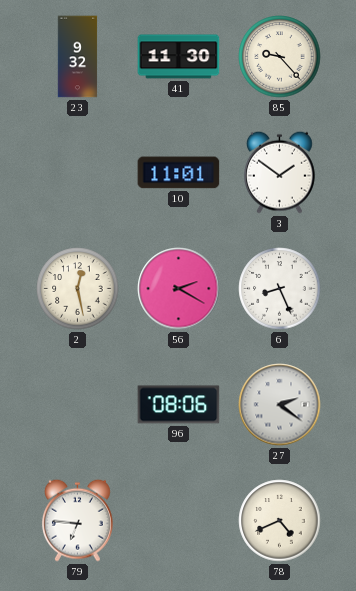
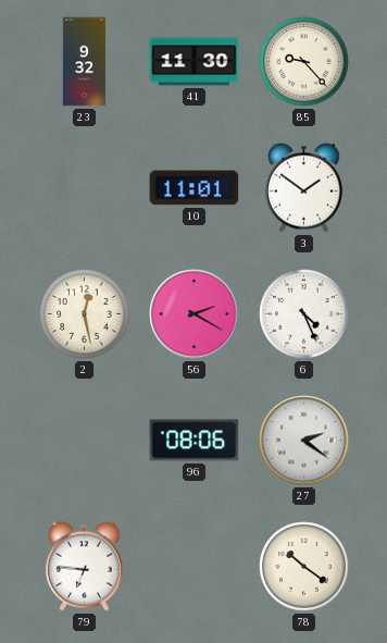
6: 8:26 -> 4:26
78: 4:41 -> 10:21
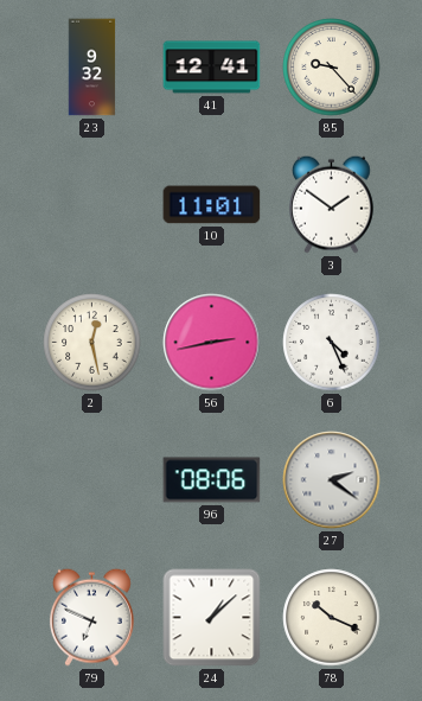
41: 11:30 -> 12:41
56: 2:20 -> 2:43
79: 6:46 -> 6:49
24: none -> 1:08
78: 10:21 -> 10:19
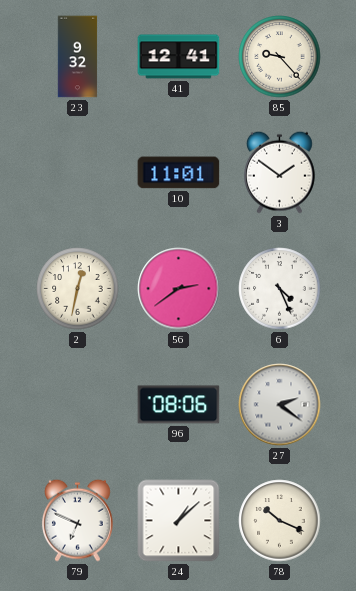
2: 12:28 -> 12:32
56: 2:43 -> 2:39
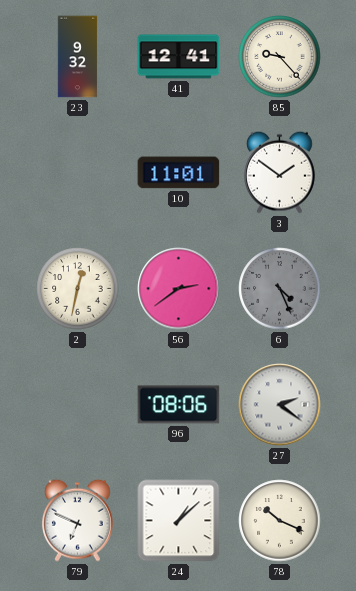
6 dial: white -> grey
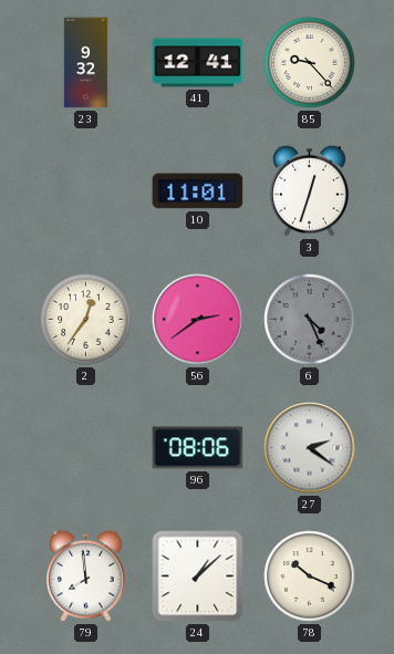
3: 1:51 -> 12:33
2: 12:32 -> 12:36
79: 6:49 -> 7:59
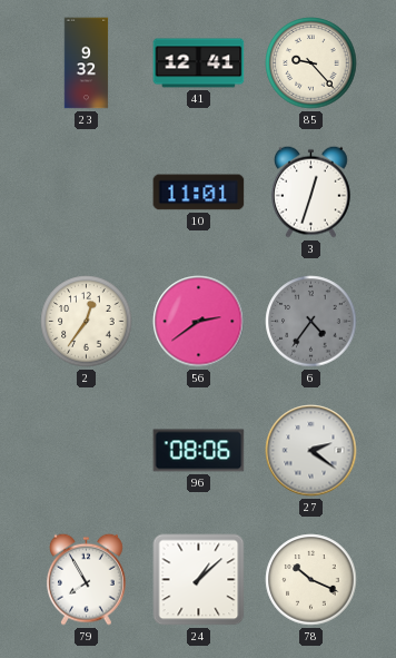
6: 4:26 -> 4:36
79: 7:59 -> 7:55
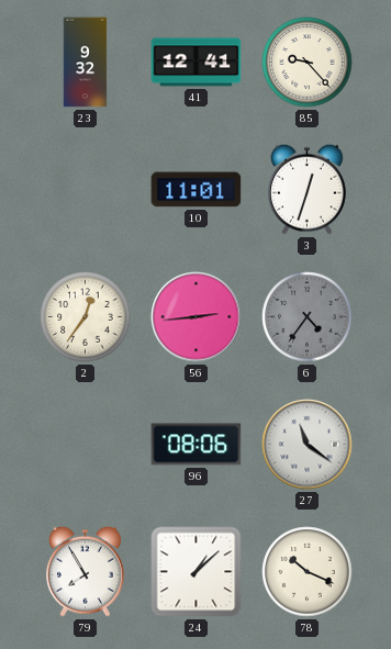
56: 2:39 -> 2:44
27: 2:21 -> 11:21
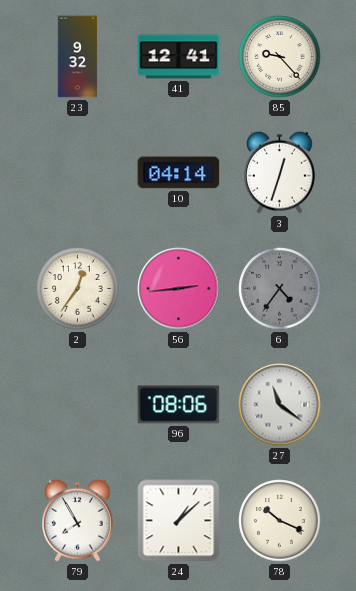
10: 11:01 -> 04:14
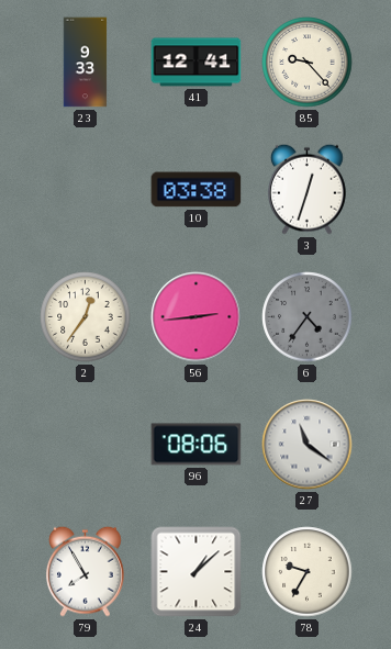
23: 9:32 -> 9:33
10: 04:14 -> 03:38
78: 10:19 -> 9:35
